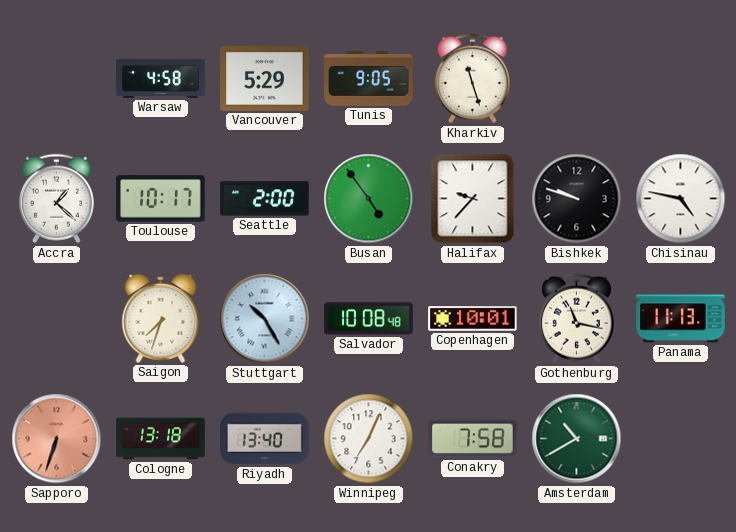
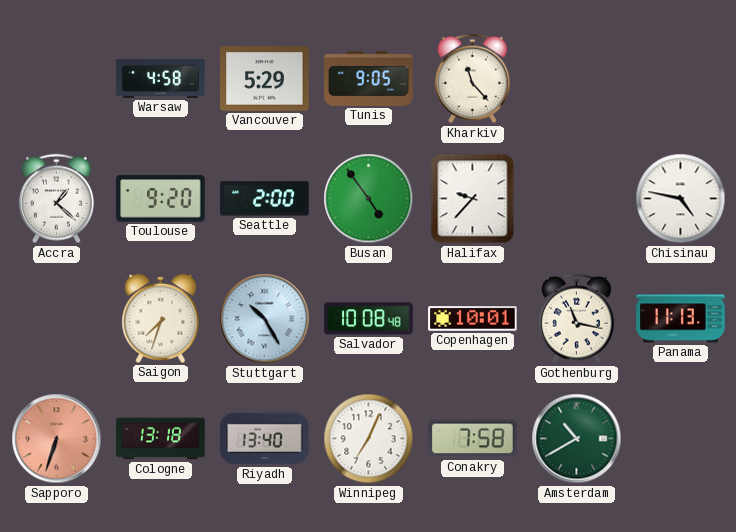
Kharkiv: 11:27 -> 11:23
Toulouse: 10:17 -> 9:20
Bishkek: 9:48 -> none
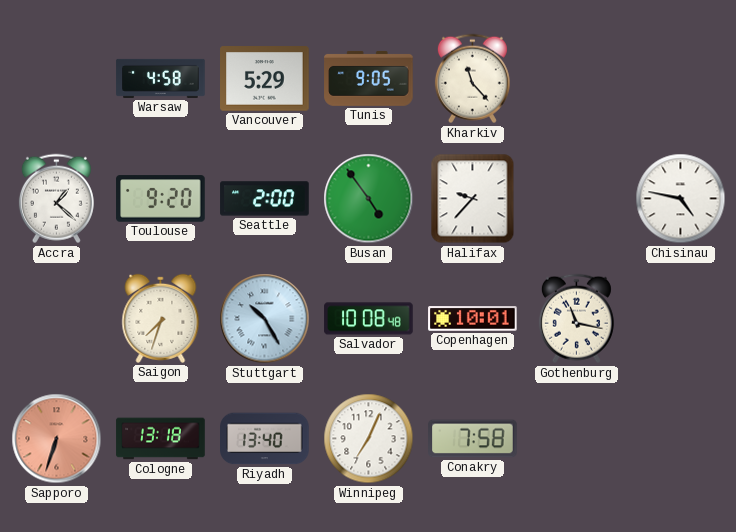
Panama: 11:13 -> none
Amsterdam: 10:40 -> none
